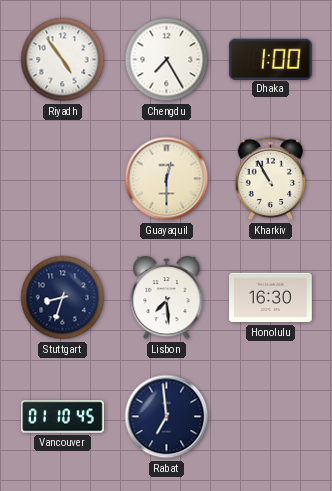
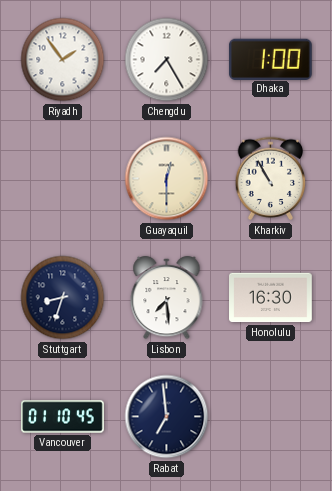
Riyadh: 4:54 -> 1:54
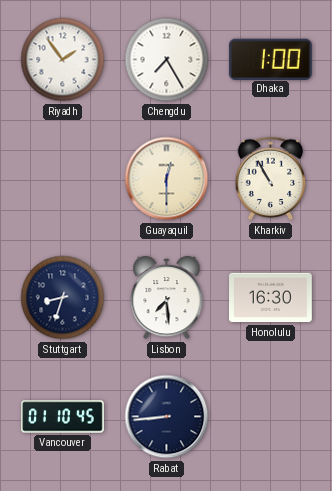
Rabat: 6:59 -> 8:44
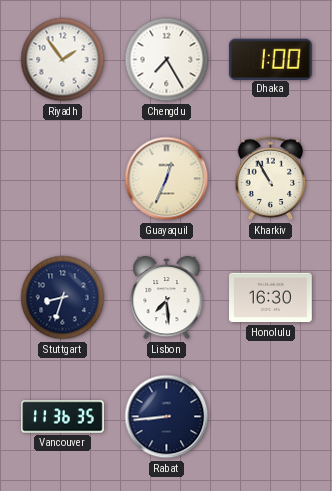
Guayaquil: 12:30 -> 12:34
Vancouver: 01:10 -> 11:36
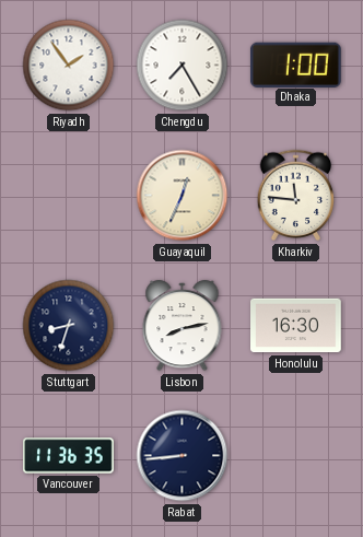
Kharkiv: 10:55 -> 11:46
Lisbon: 7:29 -> 8:13
